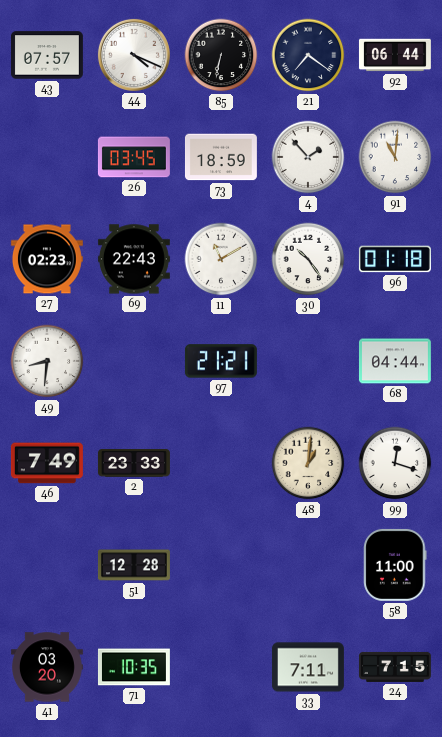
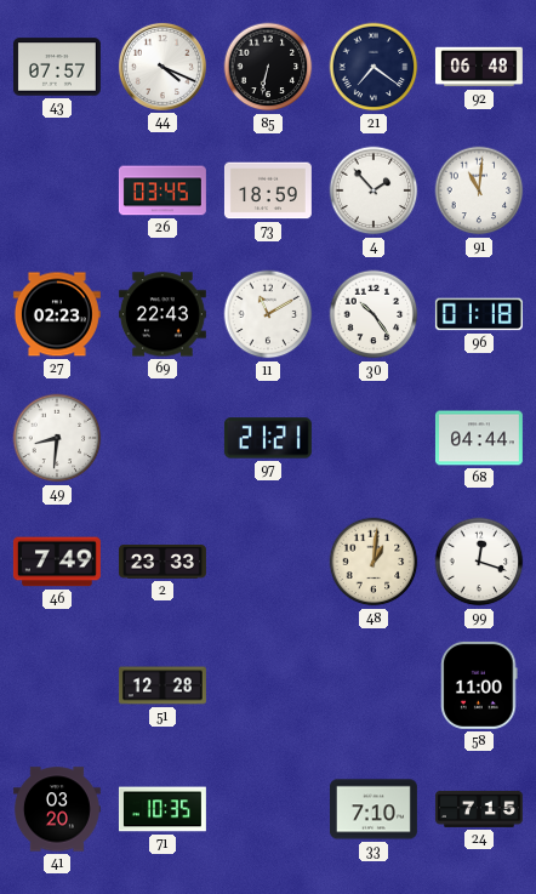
92: 06:44 -> 06:48
33: 7:11 -> 7:10
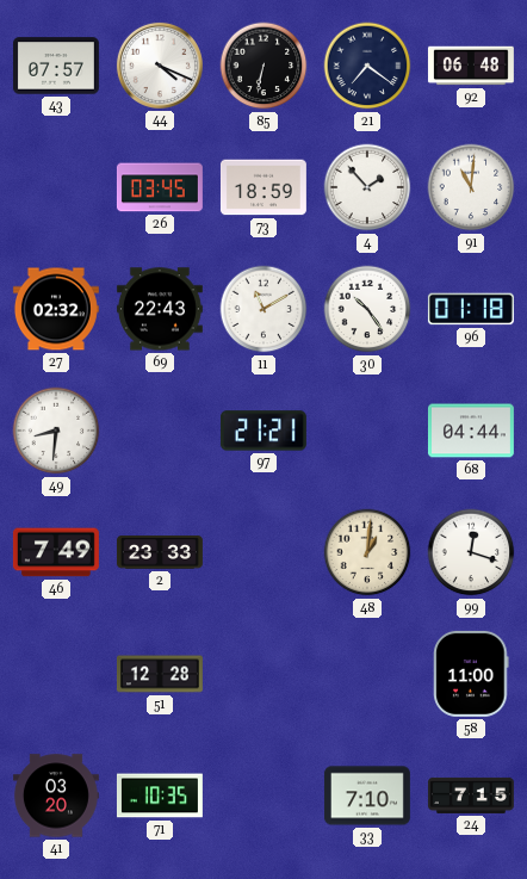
27: 02:23 -> 02:32
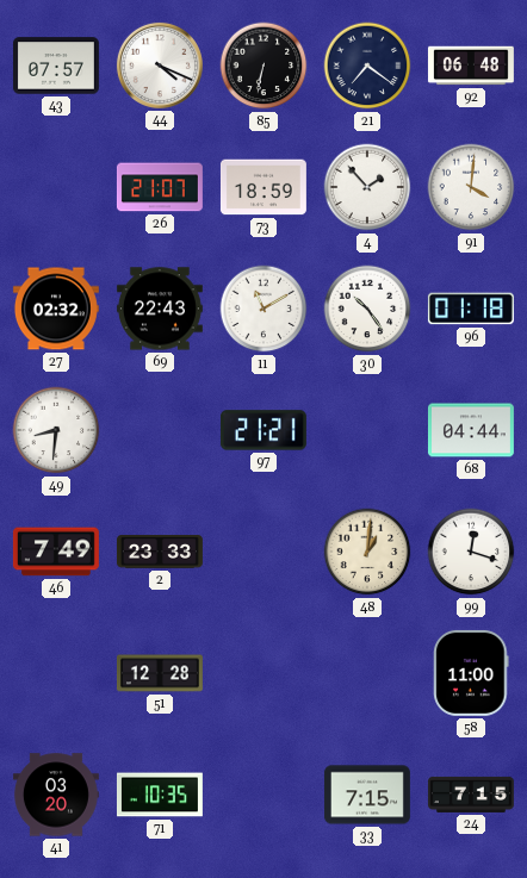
26: 03:45 -> 21:07
91: 11:01 -> 4:01
33: 7:10 -> 7:15
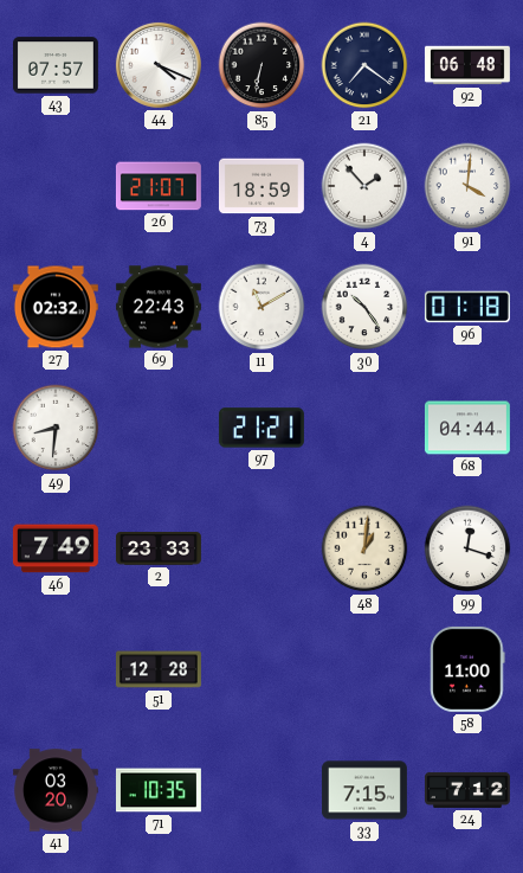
24: 7:15 -> 7:12
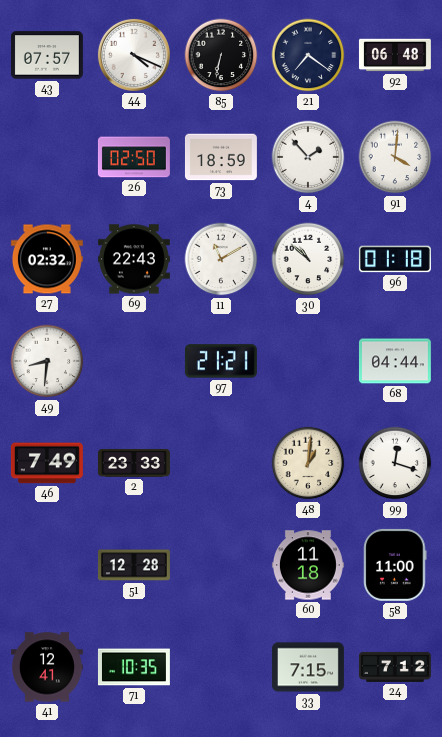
26: 21:07 -> 02:50
30: 10:24 -> 10:52
60: none -> 11:18
41: 03:20 -> 12:41
